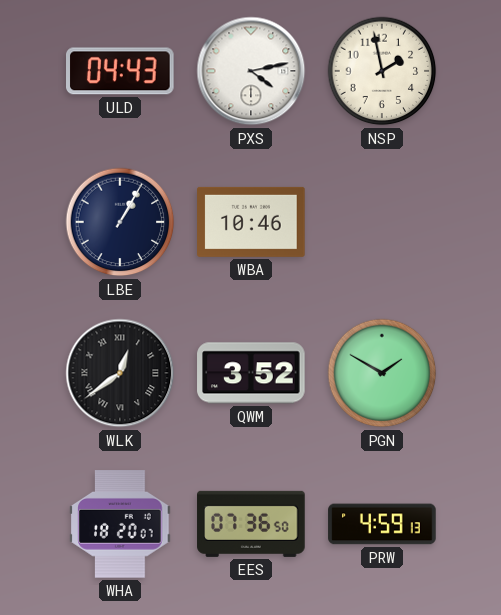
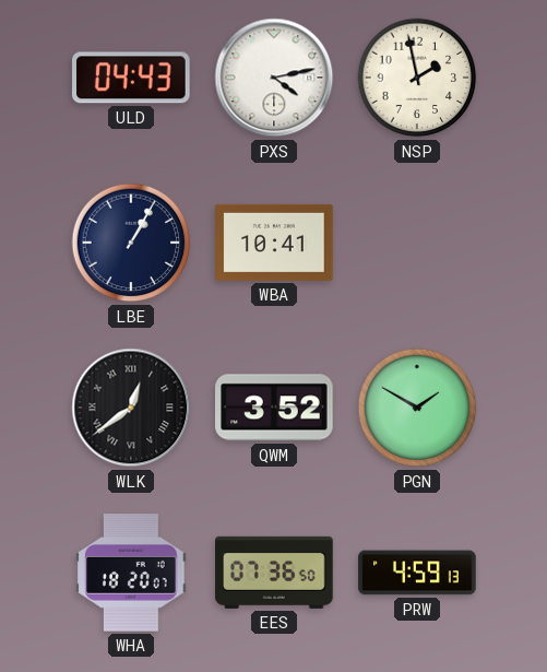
WBA: 10:46 -> 10:41
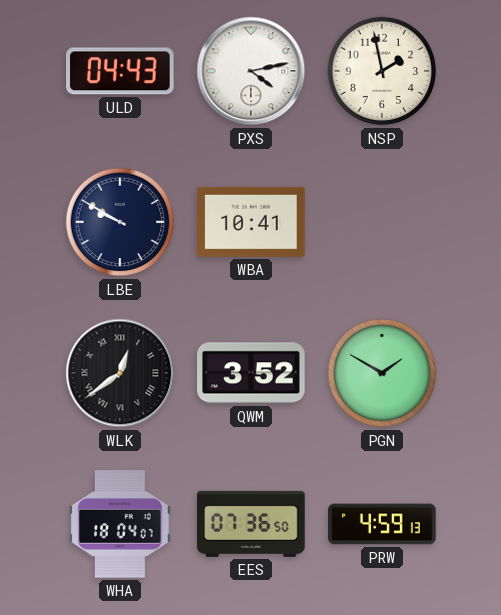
LBE: 1:05 -> 9:50
WHA: 18:20 -> 18:04
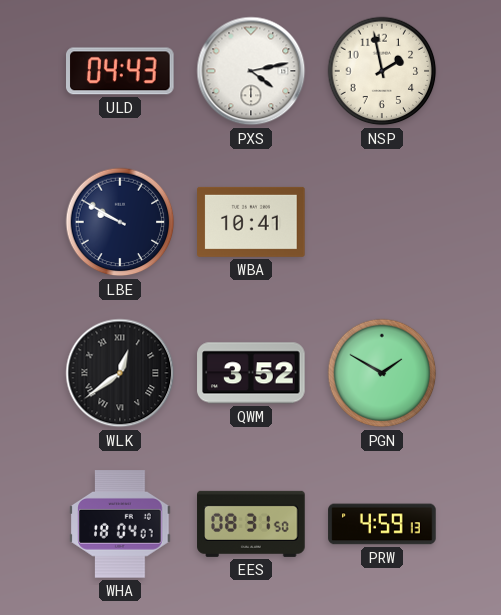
EES: 07:36 -> 08:31
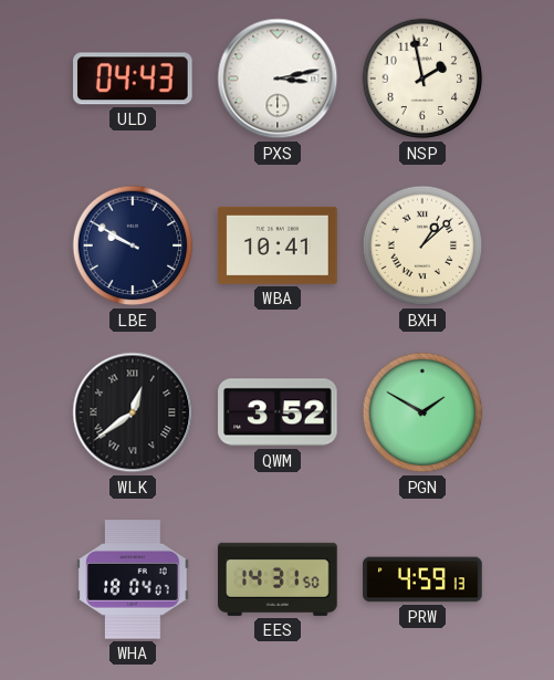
PXS: 4:13 -> 3:13
BXH: none -> 1:08
EES: 08:31 -> 14:31
